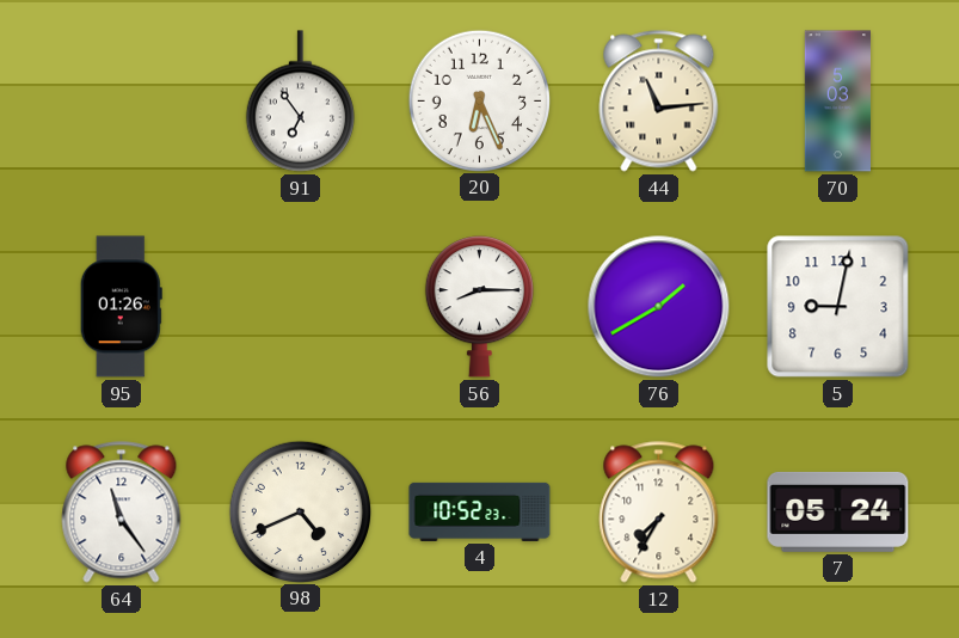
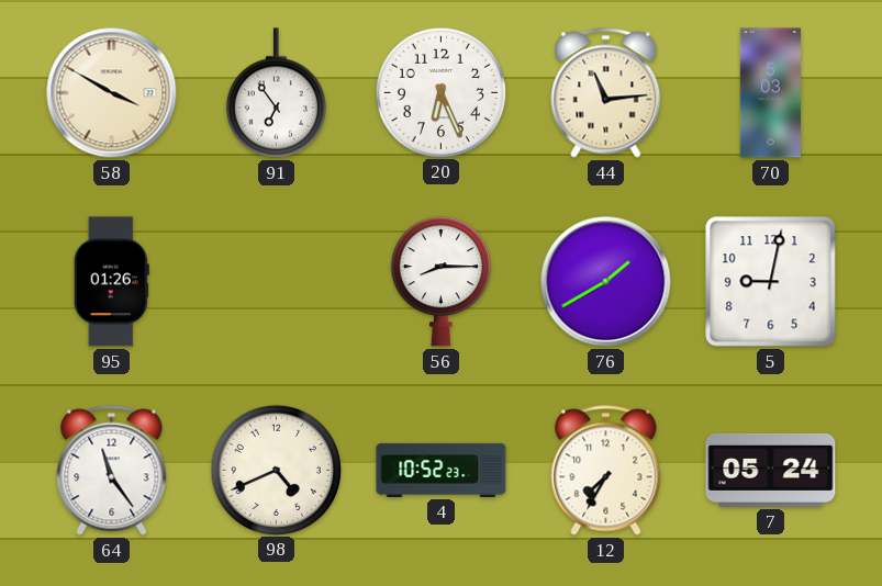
58: none -> 3:50
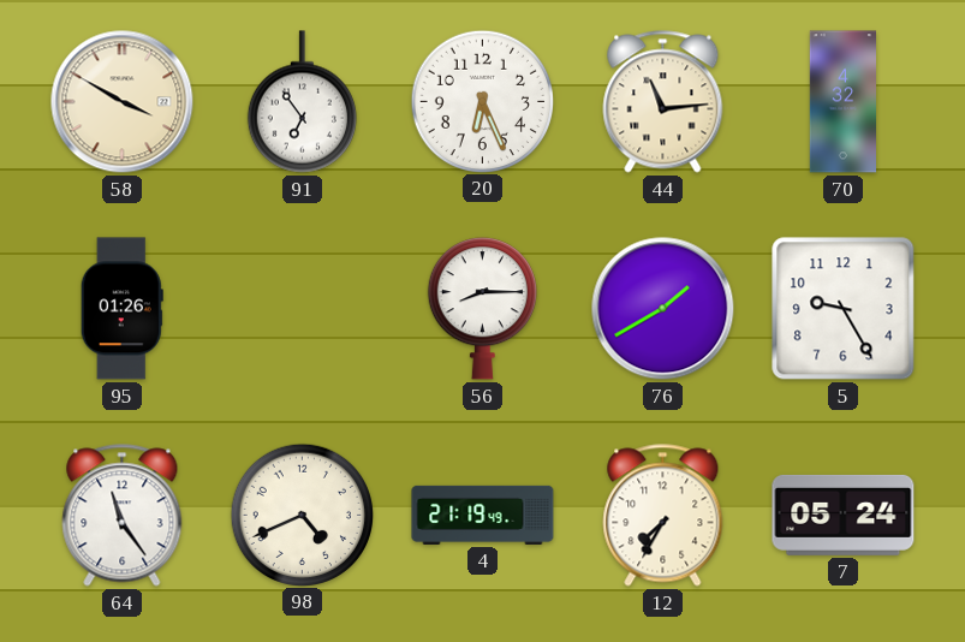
70: 5:03 -> 4:32
5: 9:02 -> 9:25
4: 10:52 -> 21:19
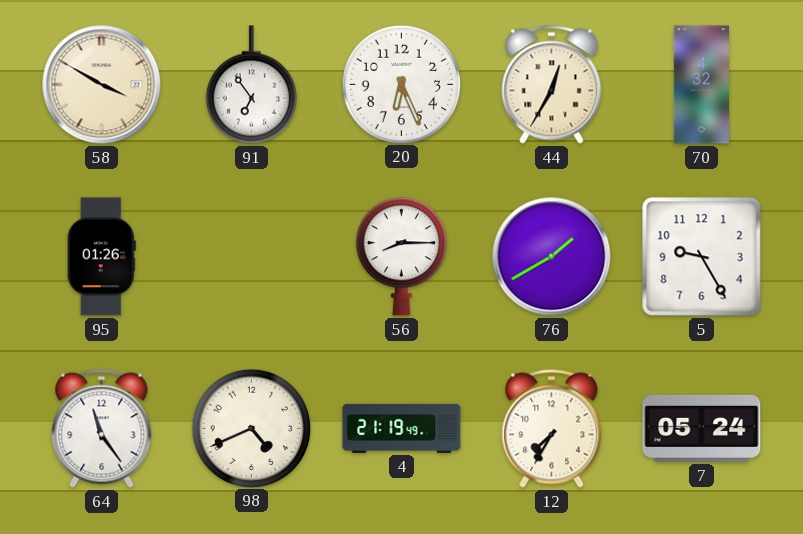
44: 11:14 -> 12:35
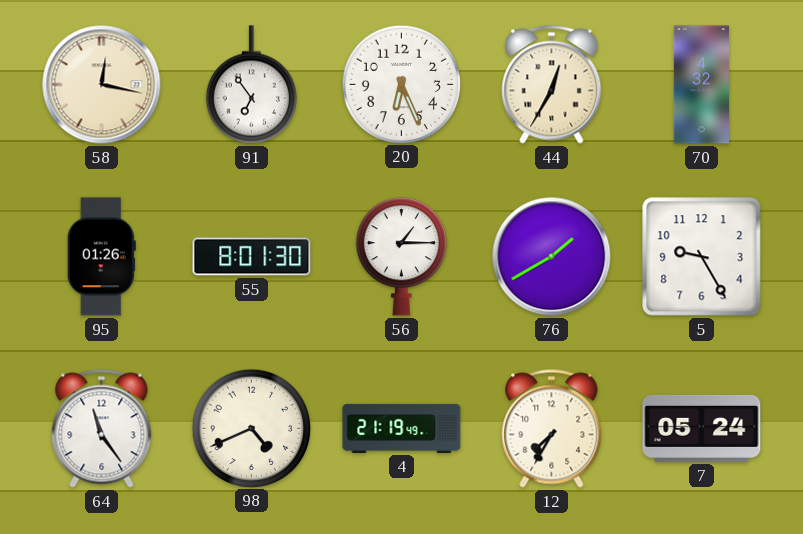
58: 3:50 -> 12:17
55: none -> 8:01
56: 8:15 -> 1:15
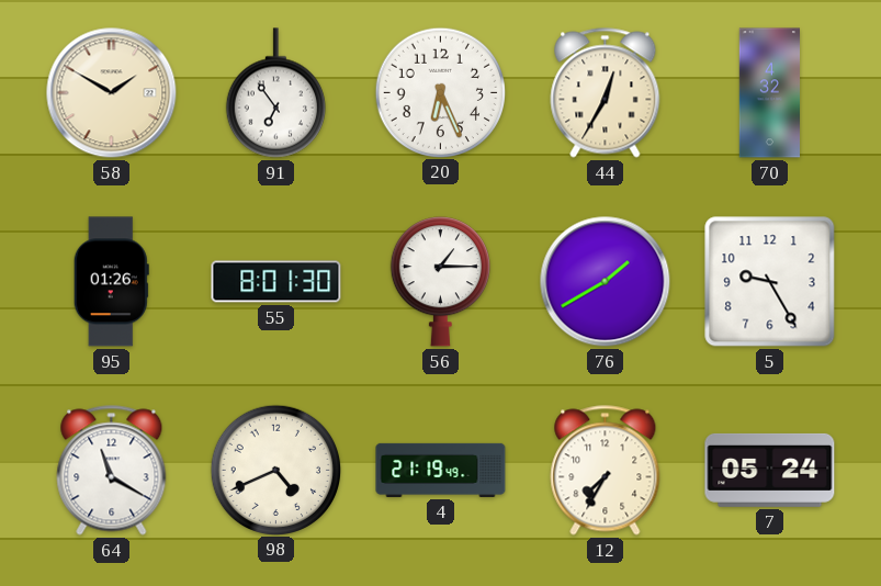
58: 12:17 -> 1:50
64: 11:24 -> 11:20
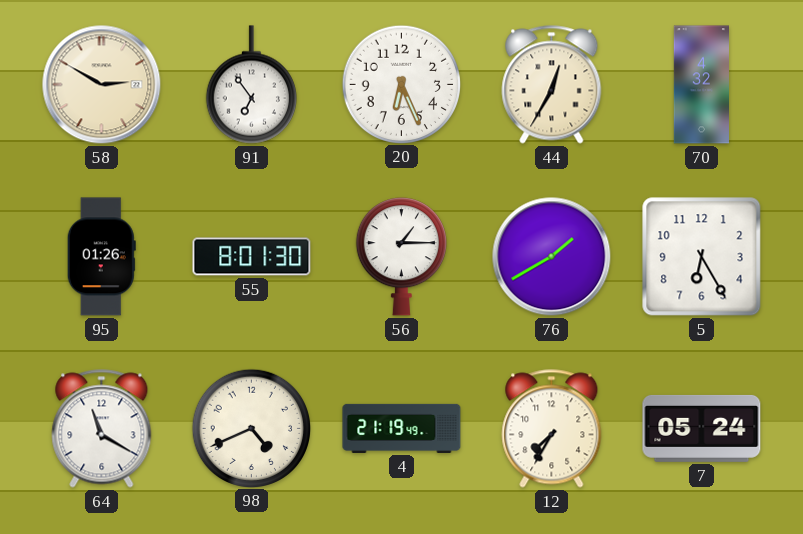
58: 1:50 -> 2:50
5: 9:25 -> 6:25
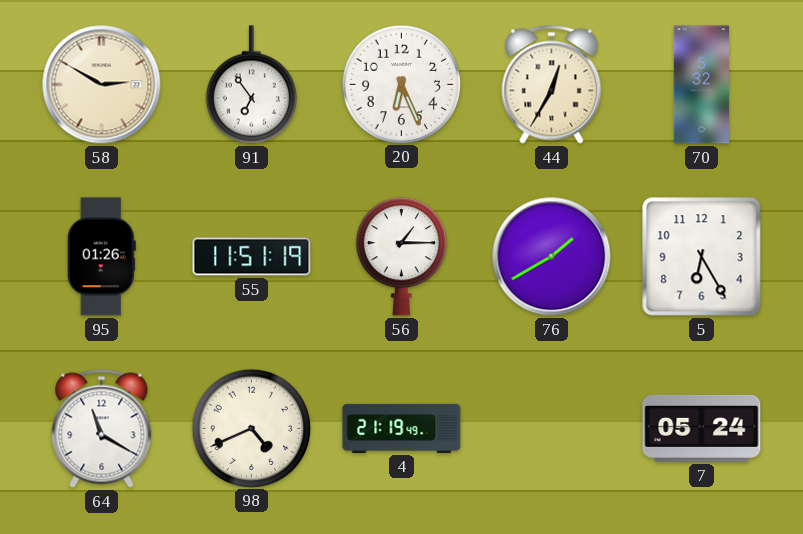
70: 4:32 -> 5:32
55: 8:01 -> 11:51
12: 7:35 -> none
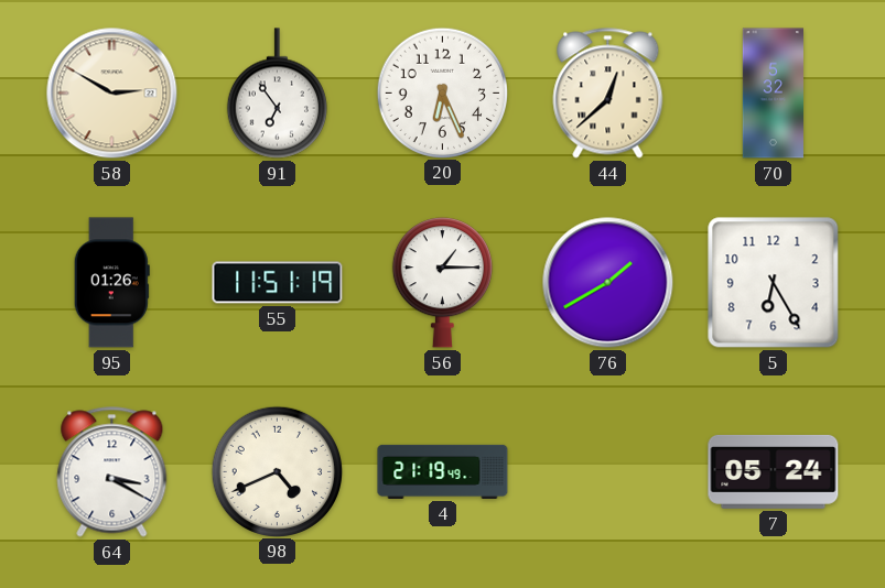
44: 12:35 -> 12:38
64: 11:20 -> 3:20
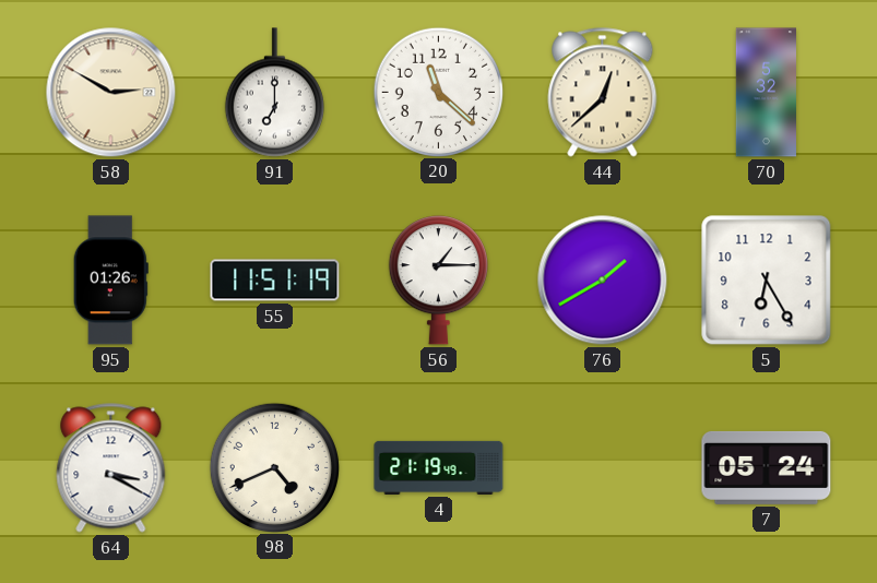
91: 6:54 -> 7:00
20: 6:26 -> 11:22
